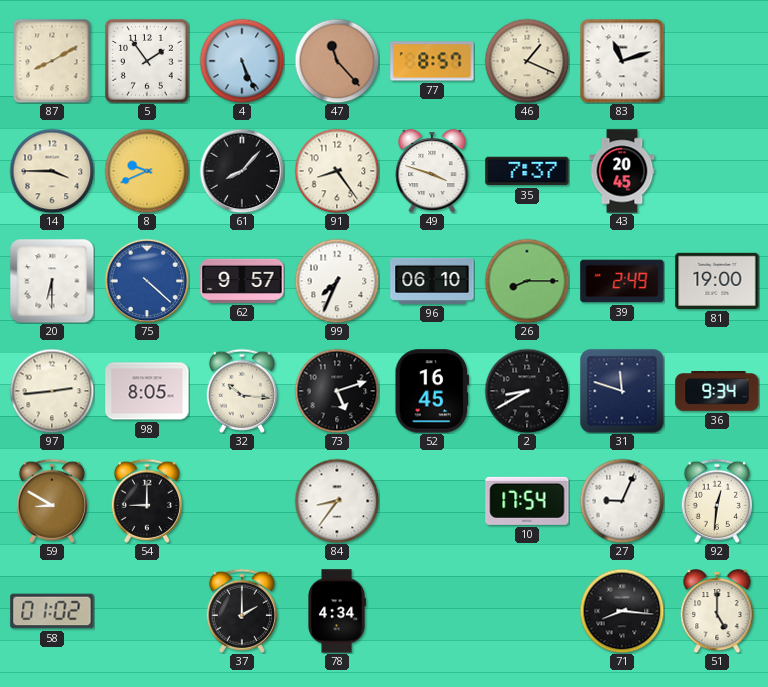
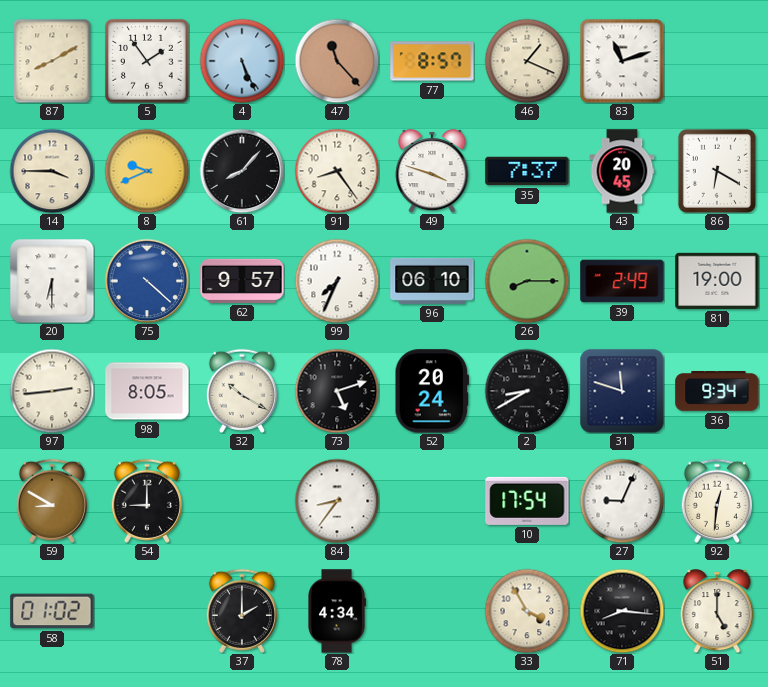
86: none -> 6:20
32: 10:16 -> 10:20
52: 16:45 -> 20:24
33: none -> 3:55
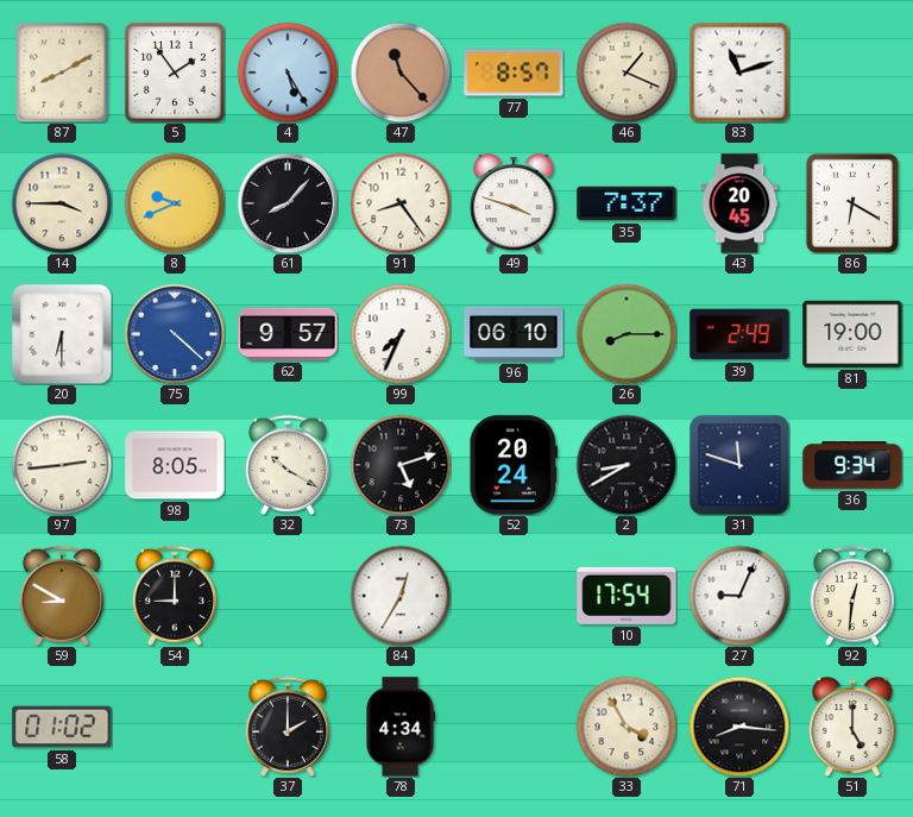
4: 5:26 -> 5:25
84: 8:36 -> 12:35
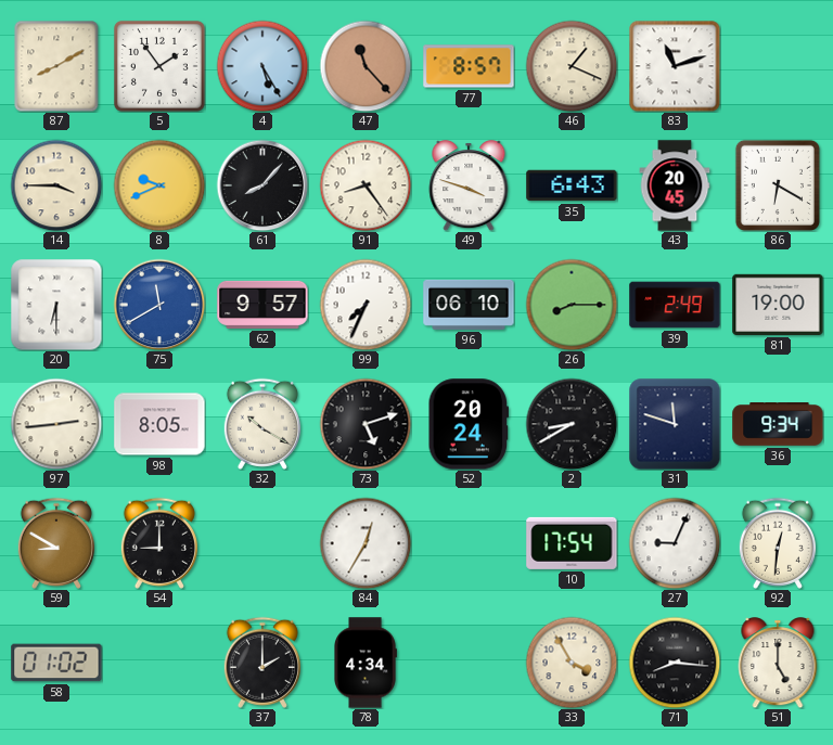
35: 7:37 -> 6:43
75: 4:22 -> 11:40
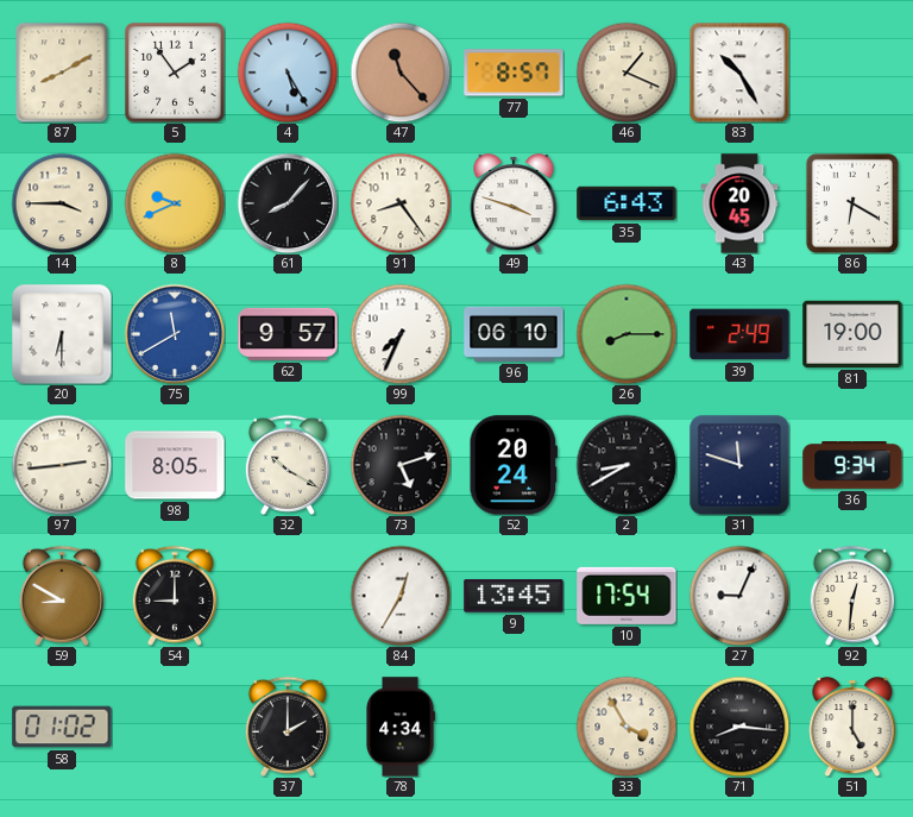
83: 11:12 -> 10:25
9: none -> 13:45
